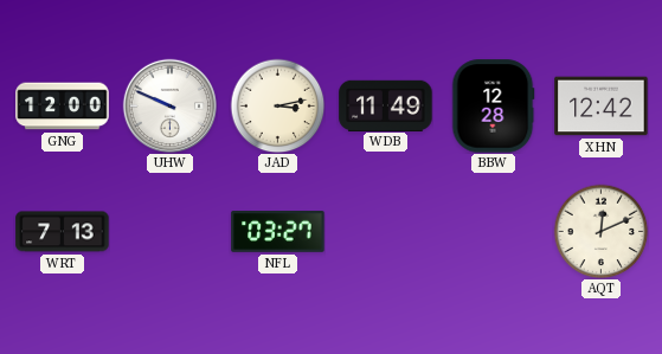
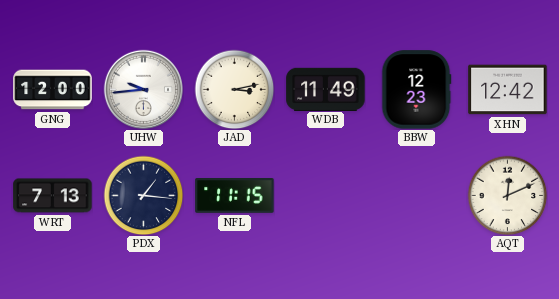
UHW: 9:49 -> 9:44
BBW: 12:28 -> 12:23
PDX: none -> 1:16
NFL: 03:27 -> 11:15
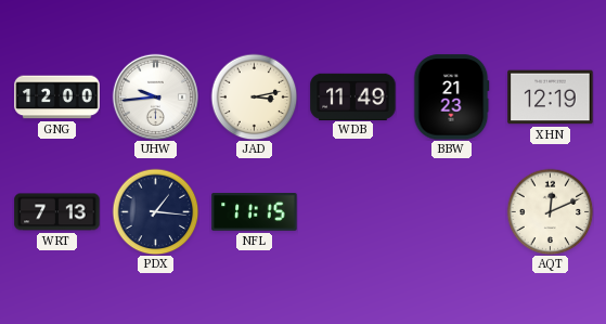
BBW: 12:23 -> 21:23
XHN: 12:42 -> 12:19
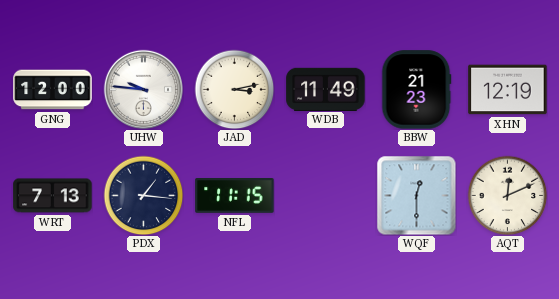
UHW: 9:44 -> 9:46
WQF: none -> 12:30
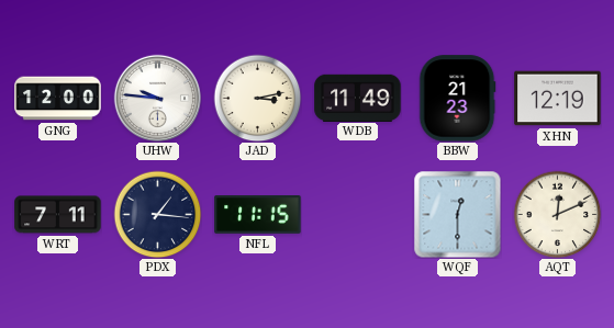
WRT: 7:13 -> 7:11
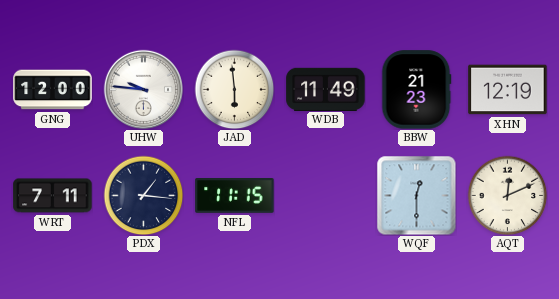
JAD: 3:13 -> 5:59
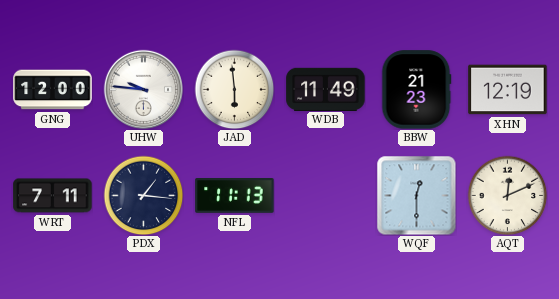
NFL: 11:15 -> 11:13
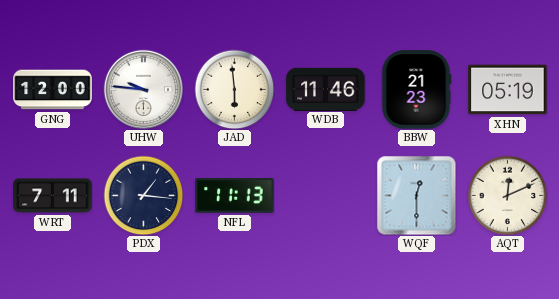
WDB: 11:49 -> 11:46
XHN: 12:19 -> 05:19
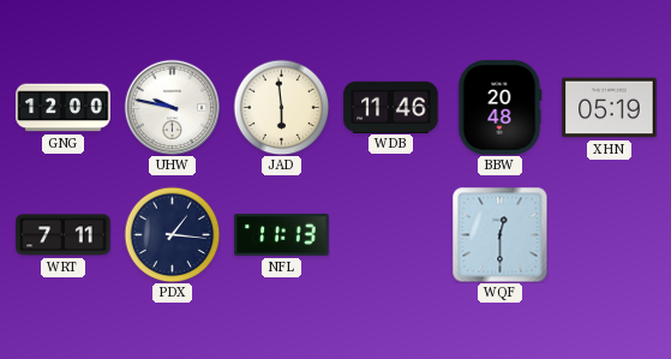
UHW: 9:46 -> 9:47
BBW: 21:23 -> 20:48
AQT: 12:11 -> none
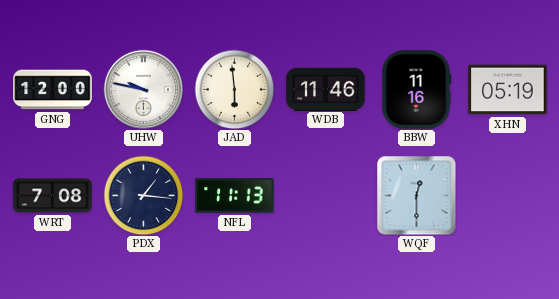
BBW: 20:48 -> 11:16
WRT: 7:11 -> 7:08
